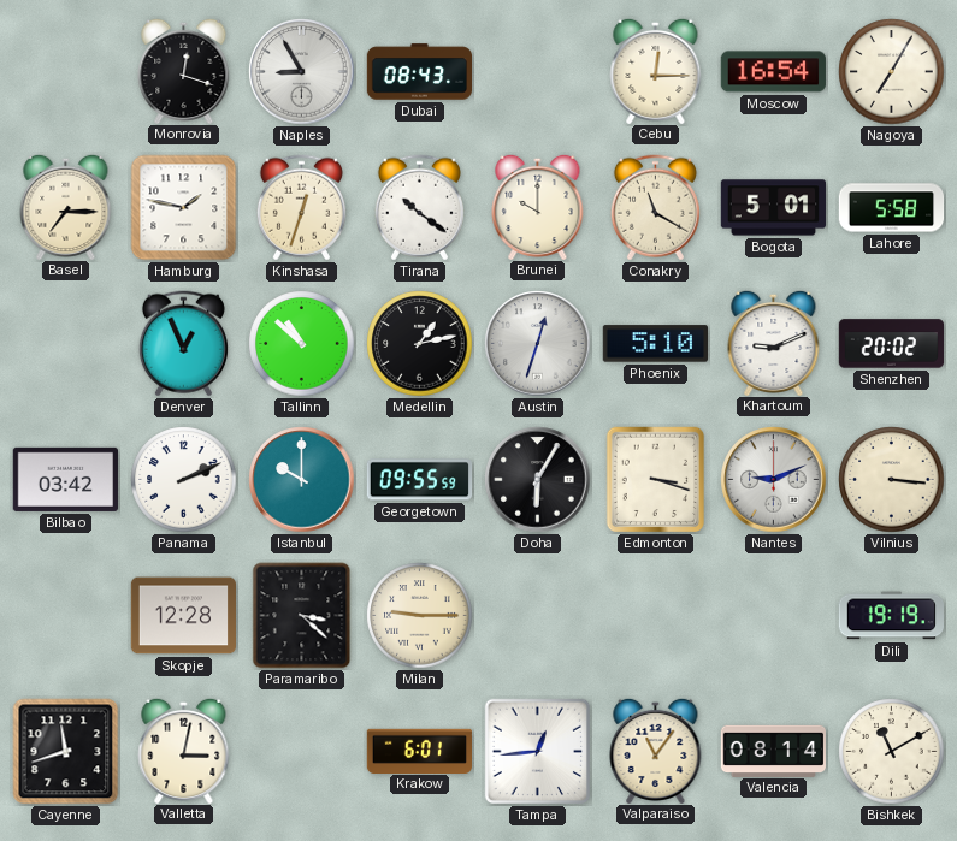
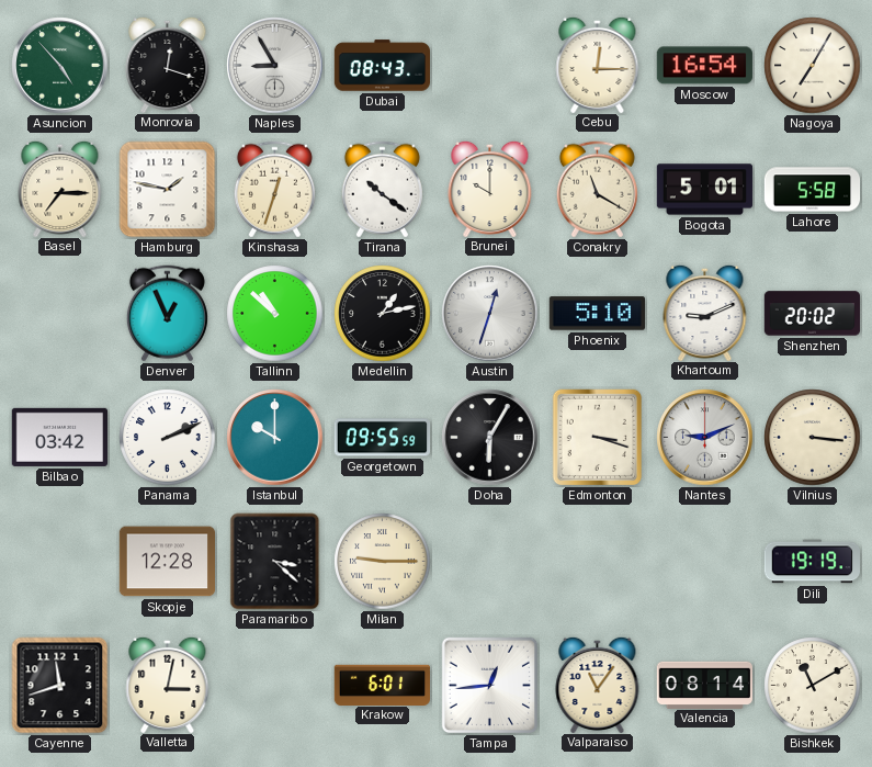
Asuncion: none -> 4:53
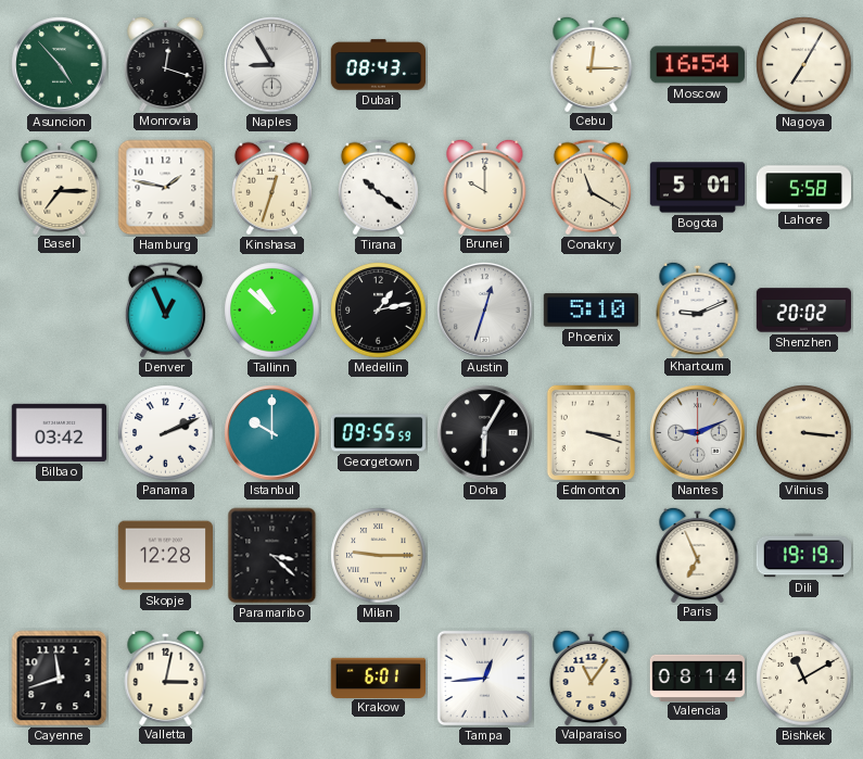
Paris: none -> 6:56
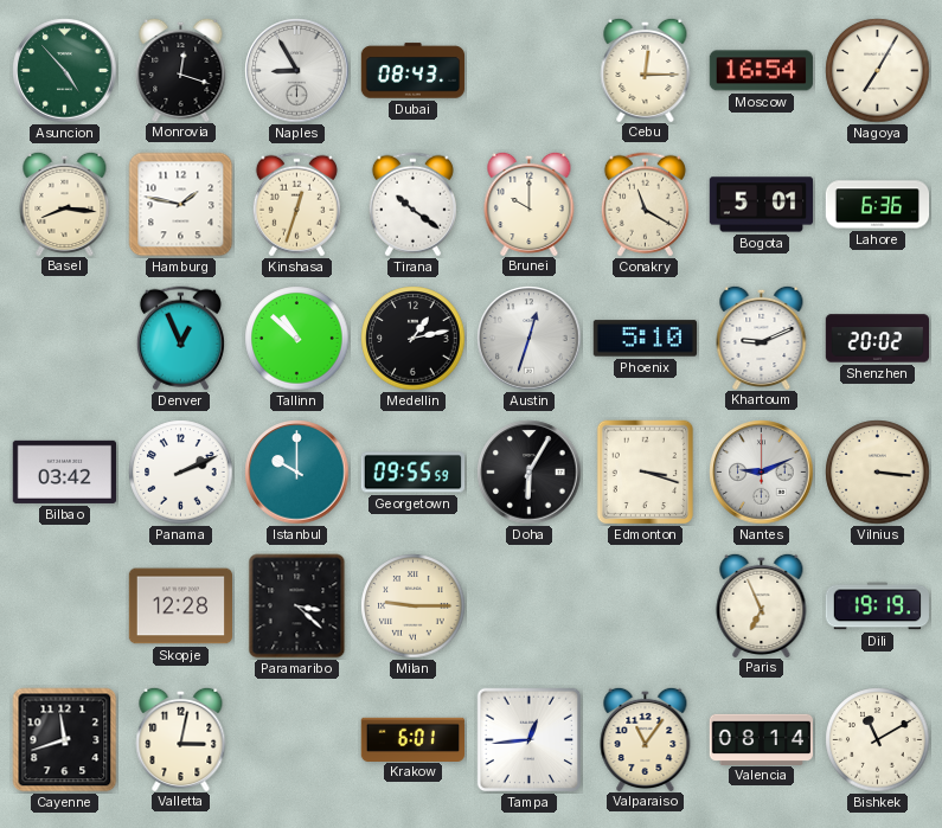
Basel: 7:15 -> 8:16
Lahore: 5:58 -> 6:36
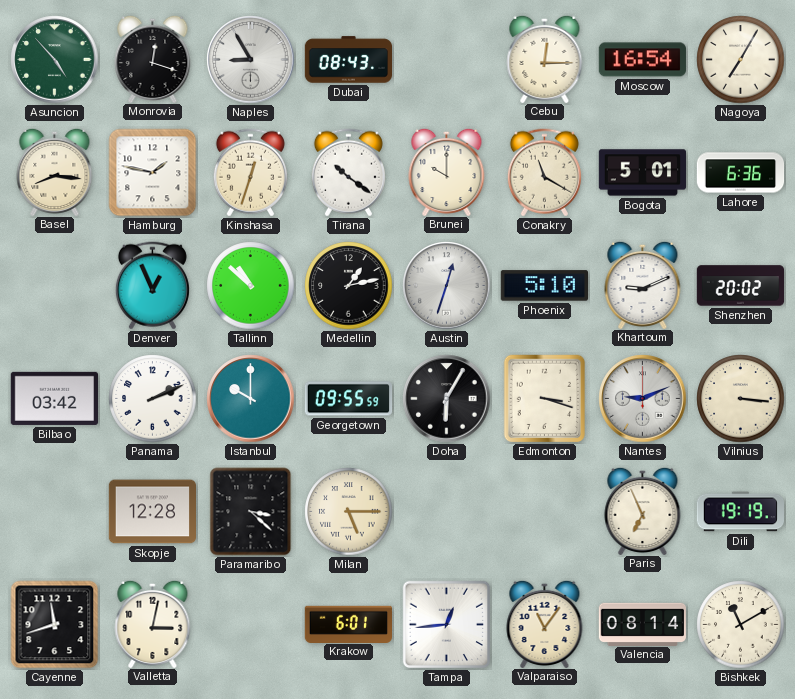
Milan: 9:15 -> 5:15
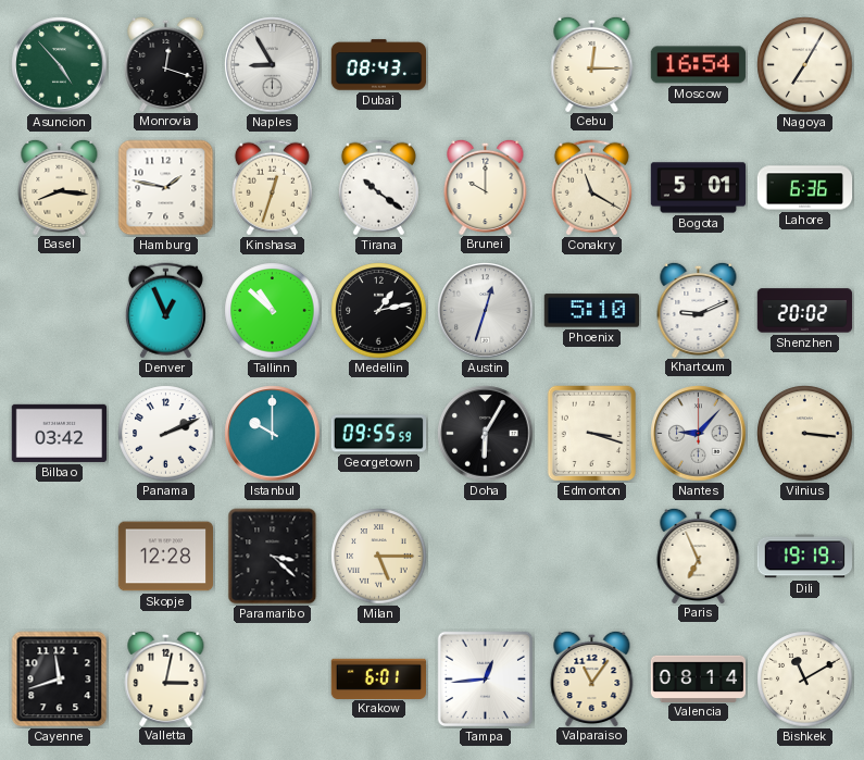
Nantes: 9:11 -> 9:07
